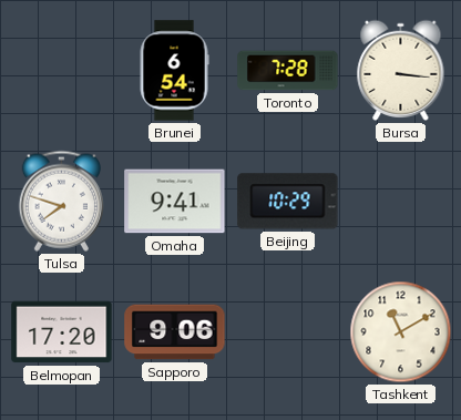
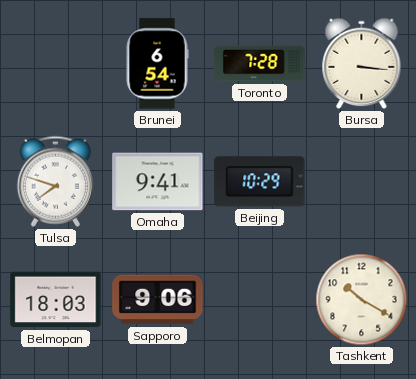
Belmopan: 17:20 -> 18:03
Tashkent: 11:10 -> 10:20
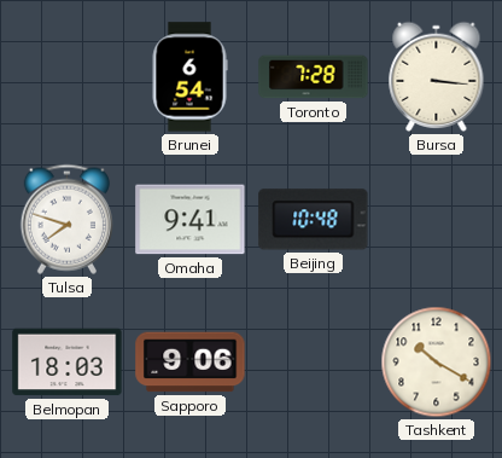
Beijing: 10:29 -> 10:48
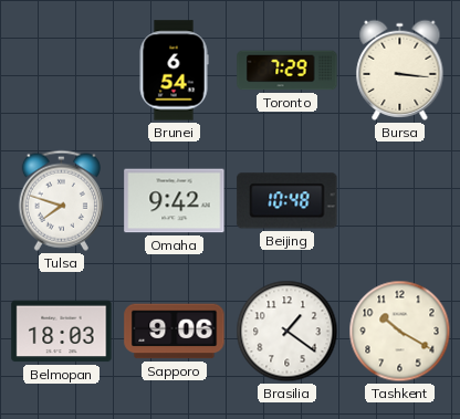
Toronto: 7:28 -> 7:29
Omaha: 9:41 -> 9:42
Brasilia: none -> 1:21
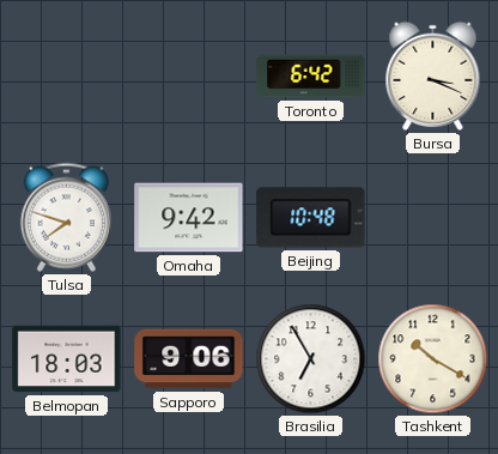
Brunei: 6:54 -> none
Toronto: 7:29 -> 6:42
Bursa: 3:16 -> 3:19
Brasilia: 1:21 -> 6:55
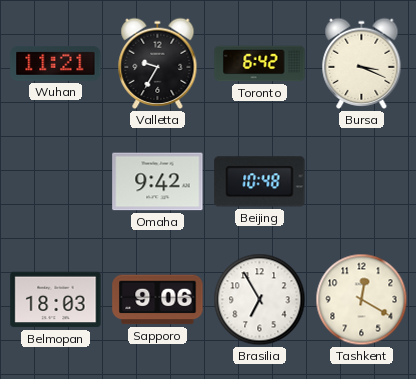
Wuhan: none -> 11:21
Valletta: none -> 9:35
Tulsa: 7:48 -> none
Tashkent: 10:20 -> 12:20
